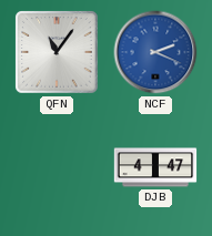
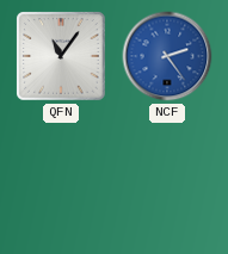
NCF: 2:19 -> 2:24
DJB: 4:47 -> none
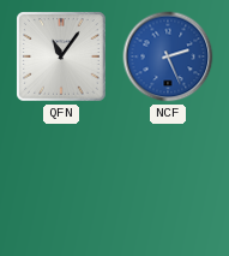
NCF: 2:24 -> 2:26
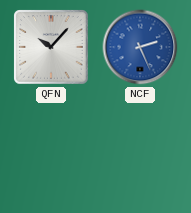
QFN: 11:06 -> 10:07
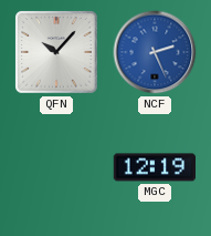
MGC: none -> 12:19
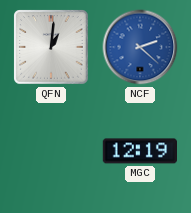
QFN: 10:07 -> 1:01
NCF: 2:26 -> 2:22
